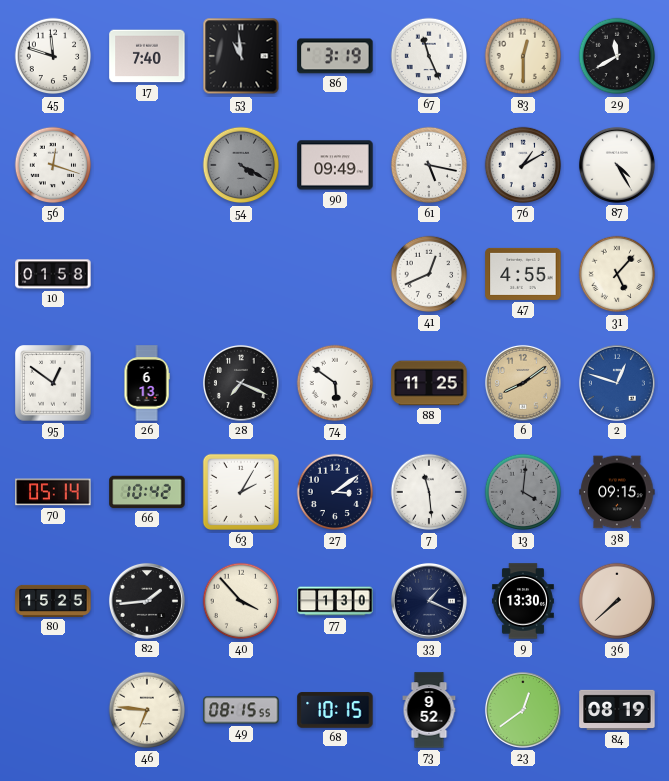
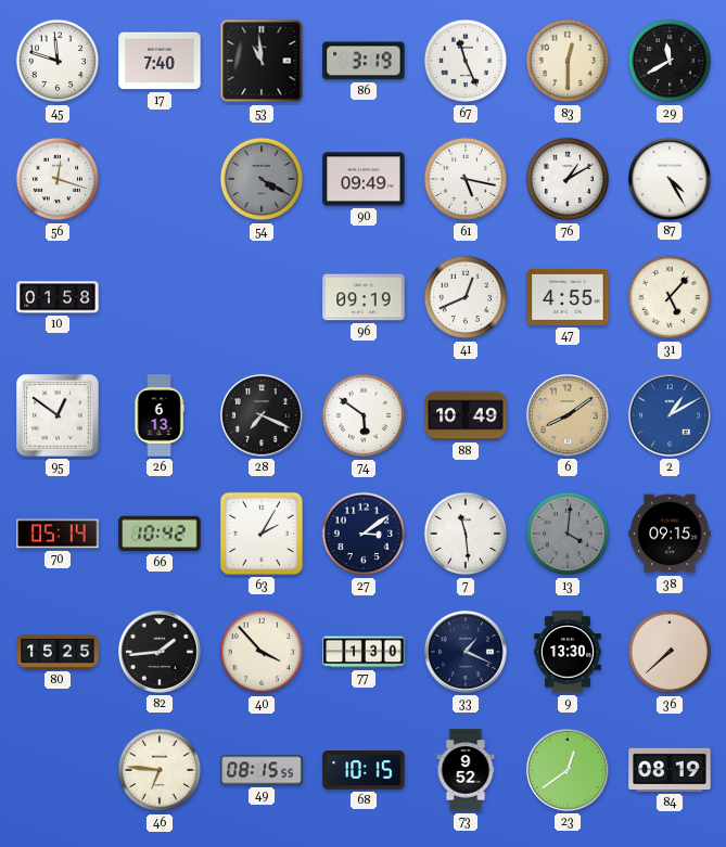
96: none -> 09:19
88: 11:25 -> 10:49
2: 12:48 -> 1:10
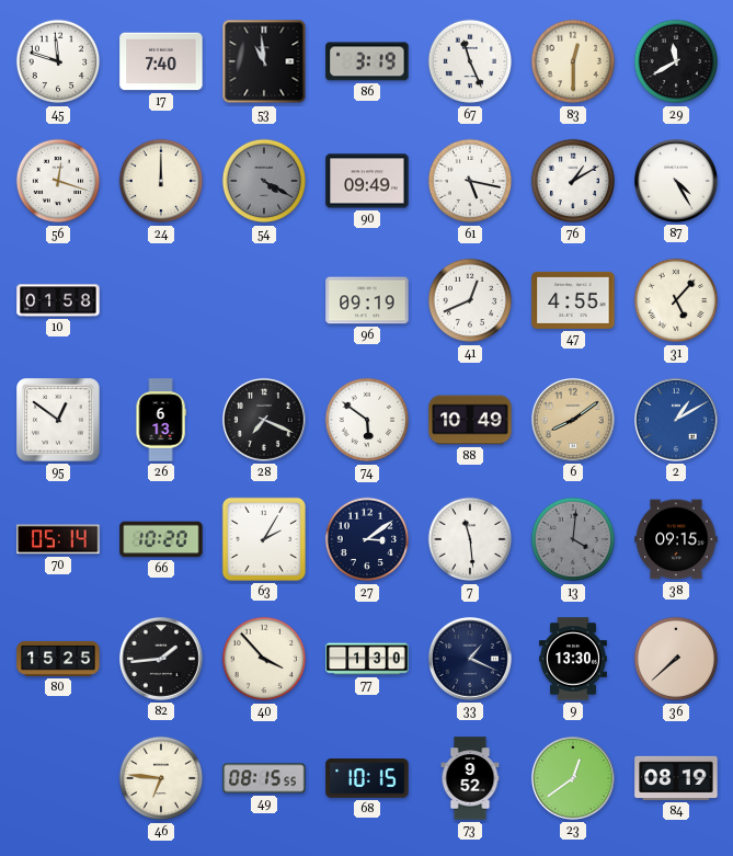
24: none -> 12:00
66: 10:42 -> 10:20
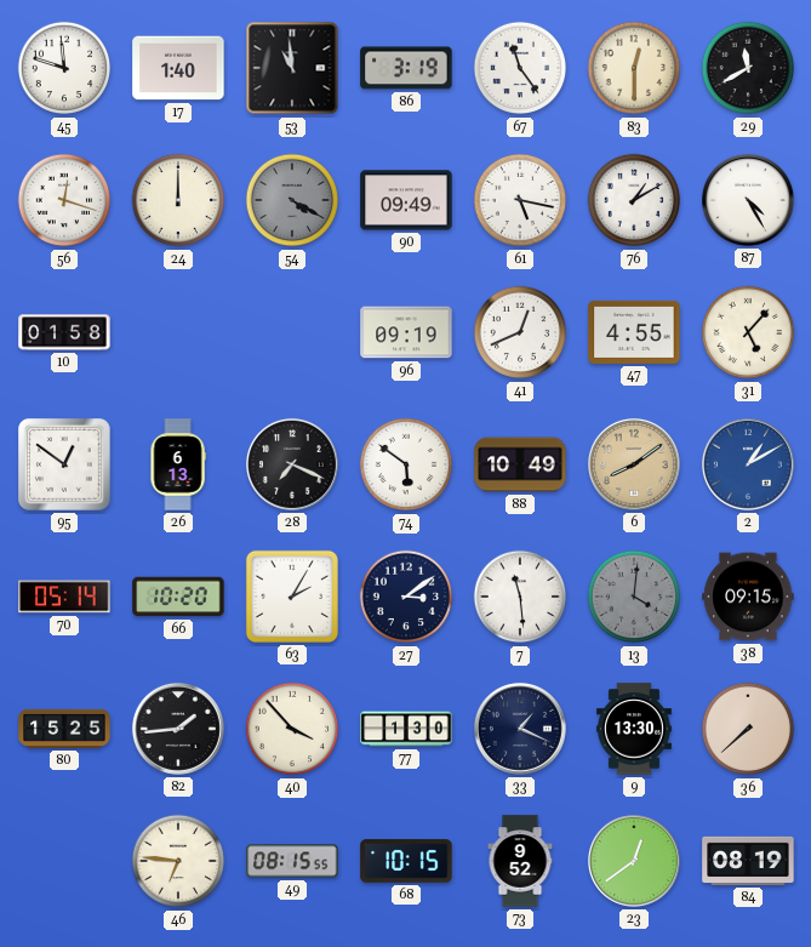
17: 7:40 -> 1:40
67: 11:26 -> 11:24
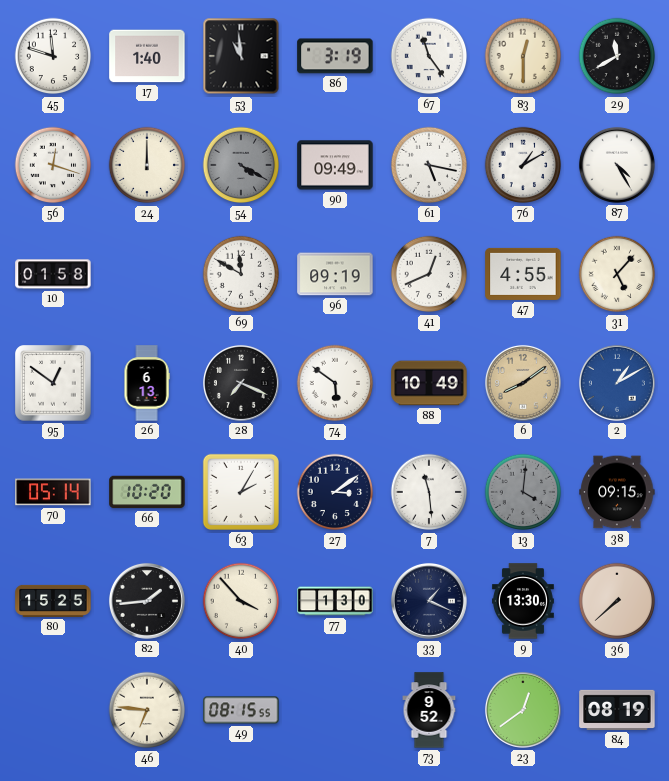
69: none -> 11:50
68: 10:15 -> none
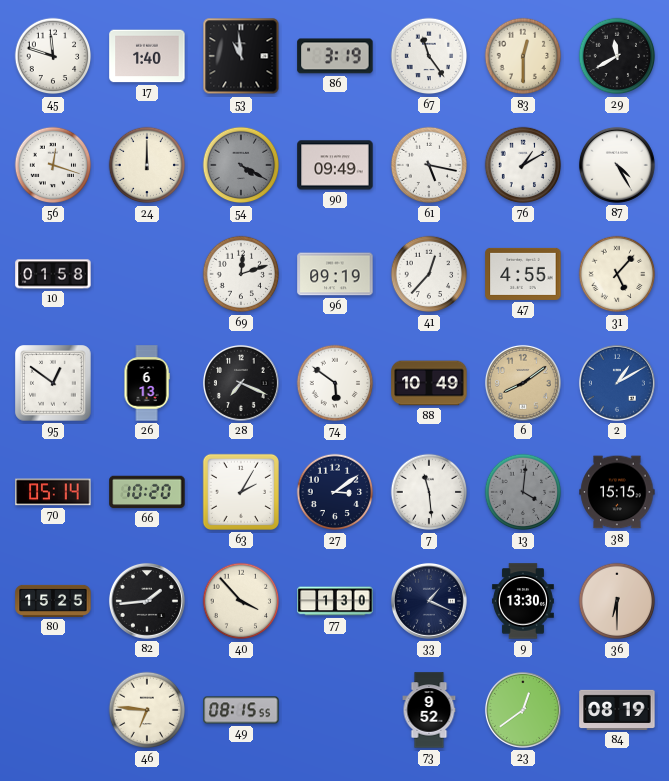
69: 11:50 -> 12:12
41: 12:41 -> 12:37
38: 09:15 -> 15:15
36: 7:38 -> 6:30
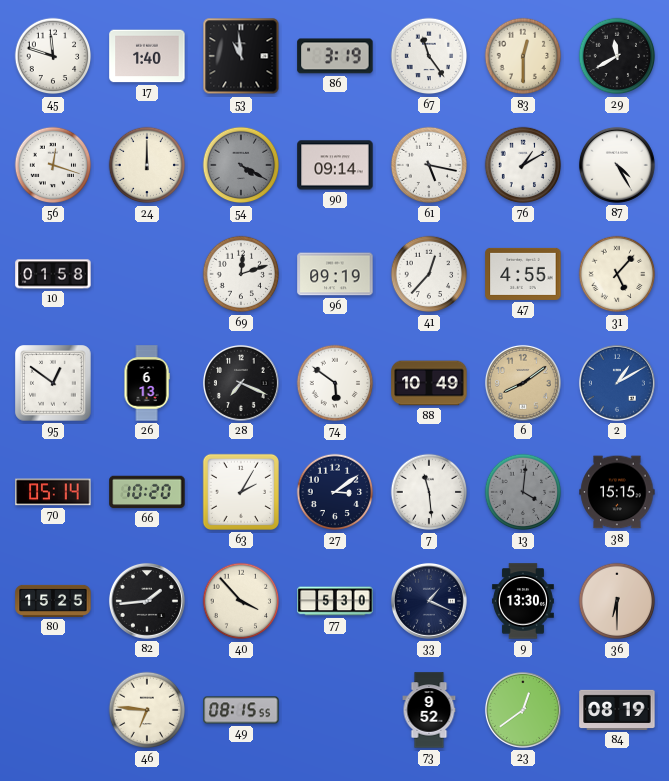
90: 09:49 -> 09:14
77: 1:30 -> 5:30
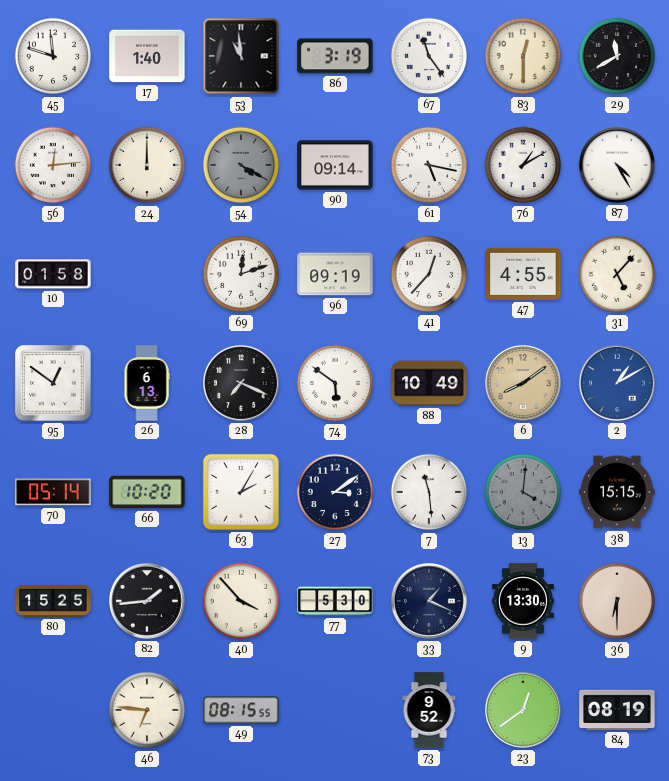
56: 12:18 -> 12:14
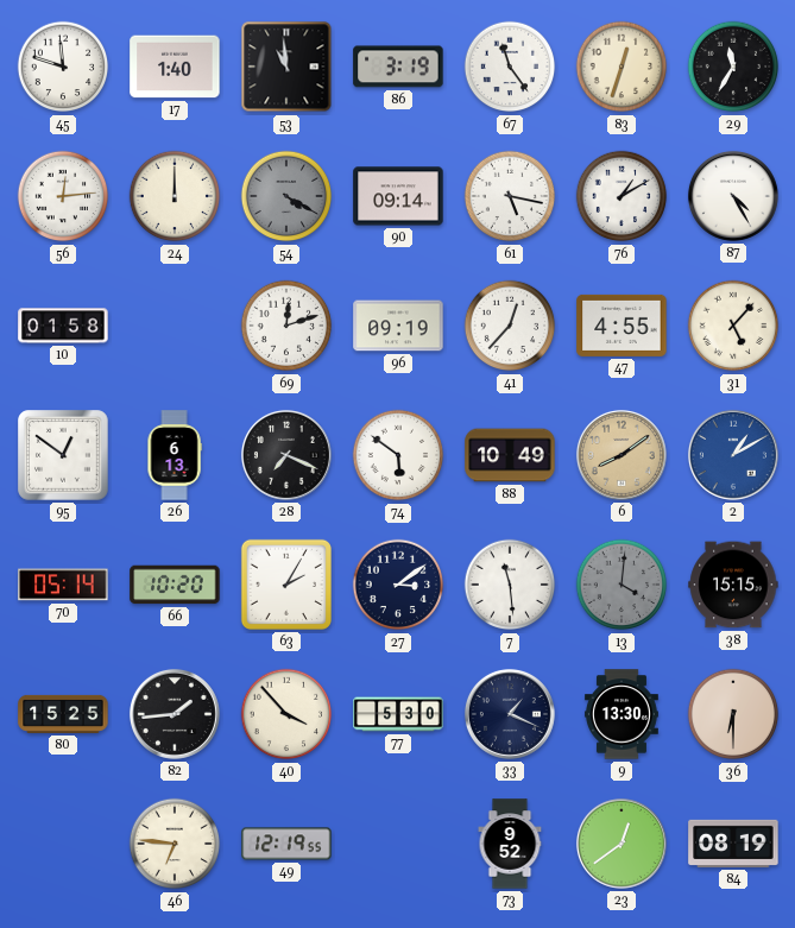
83: 12:30 -> 12:33
29: 11:40 -> 11:35
49: 08:15 -> 12:19
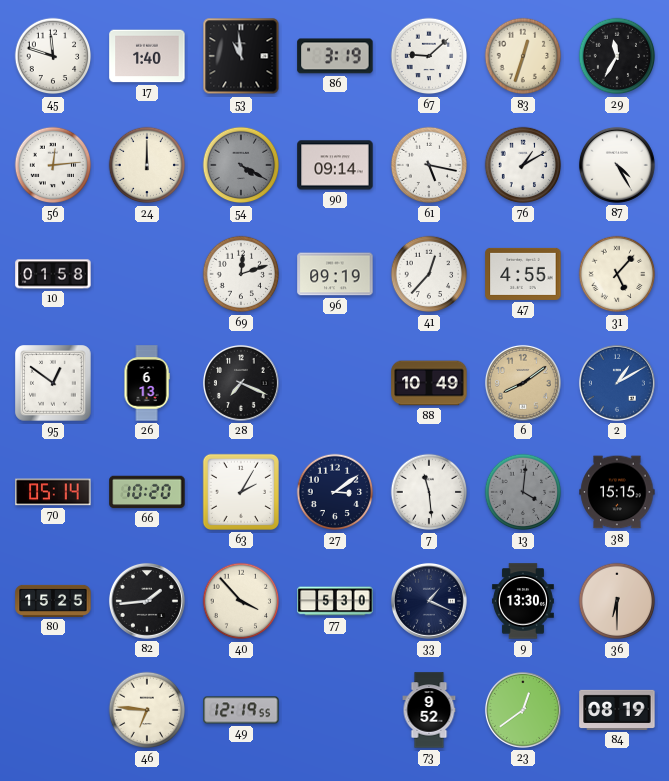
67: 11:24 -> 9:08
74: 5:51 -> none
